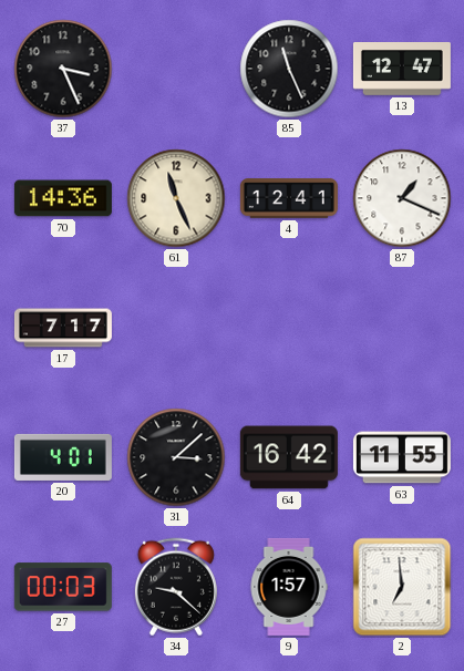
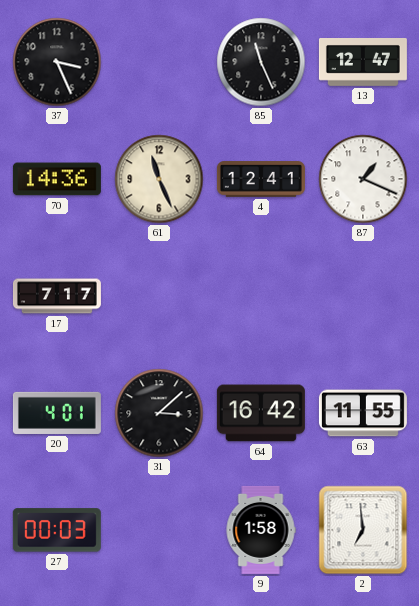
34: 9:22 -> none
9: 1:57 -> 1:58
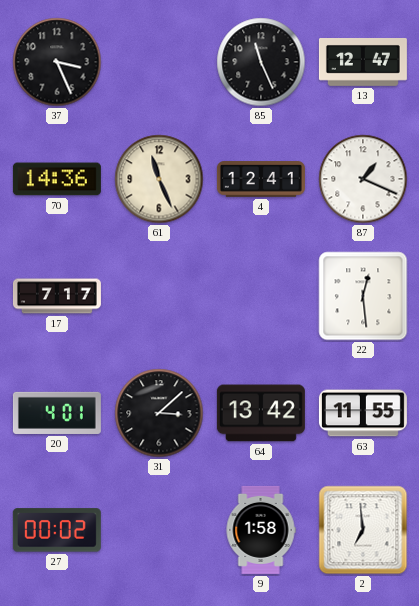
22: none -> 12:29
64: 16:42 -> 13:42
27: 00:03 -> 00:02
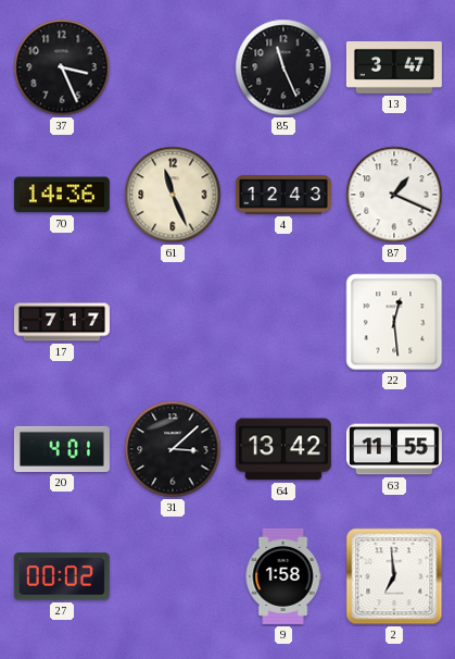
13: 12:47 -> 3:47
4: 12:41 -> 12:43
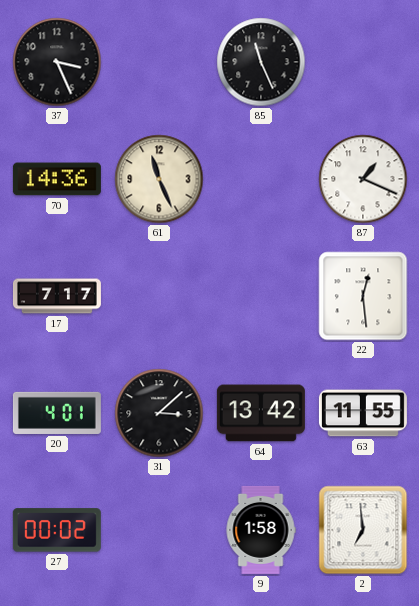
13: 3:47 -> none
4: 12:43 -> none
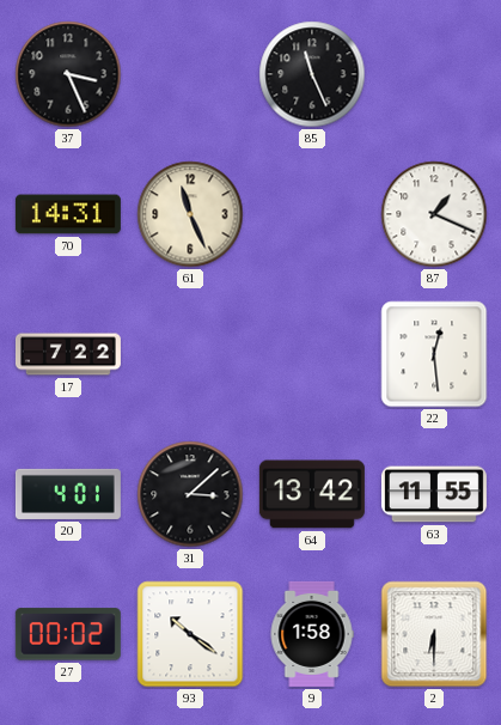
70: 14:36 -> 14:31
17: 7:17 -> 7:22
93: none -> 10:21
2: 6:59 -> 6:30
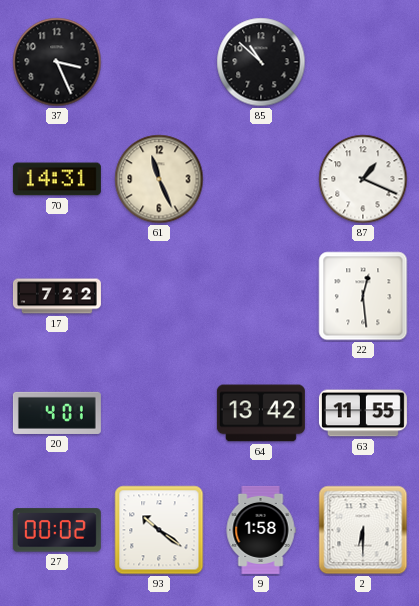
85: 11:26 -> 10:52
31: 3:08 -> none
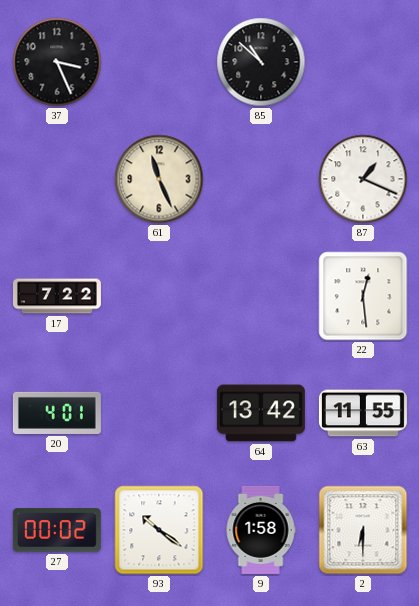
70: 14:31 -> none
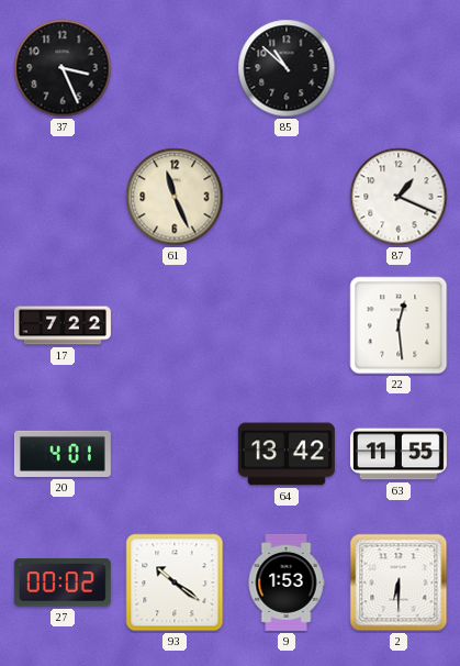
9: 1:58 -> 1:53
